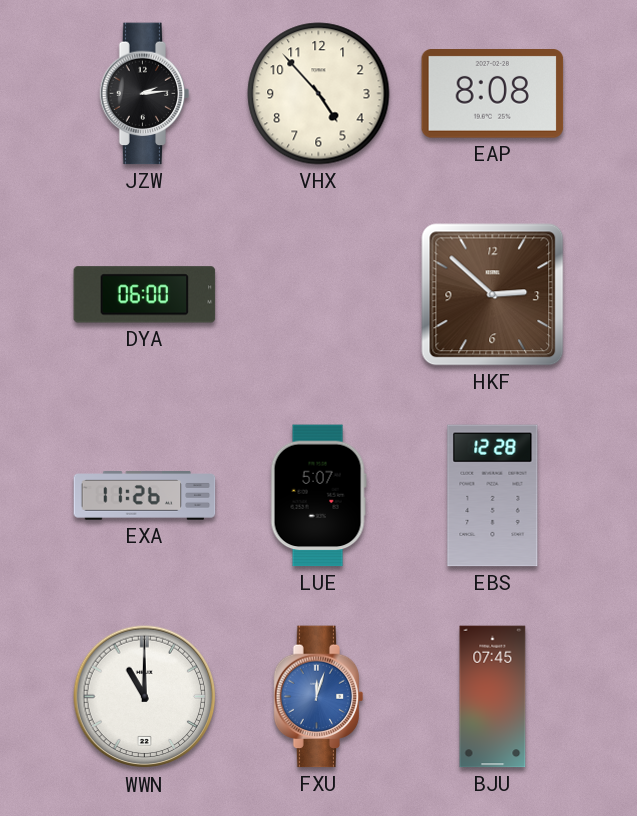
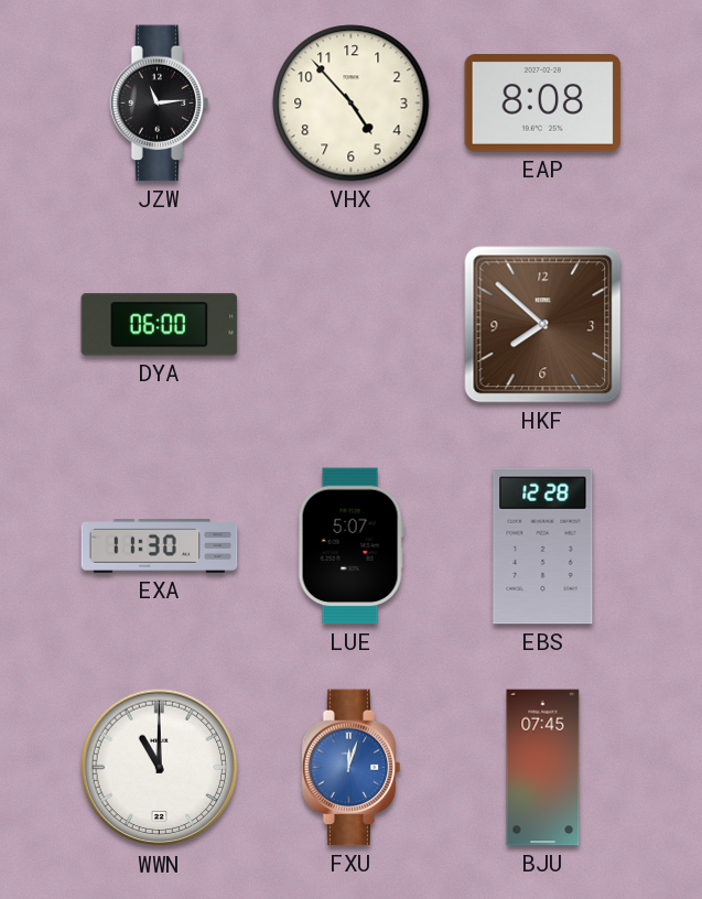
JZW: 2:14 -> 11:14
HKF: 2:52 -> 7:52
EXA: 11:26 -> 11:30
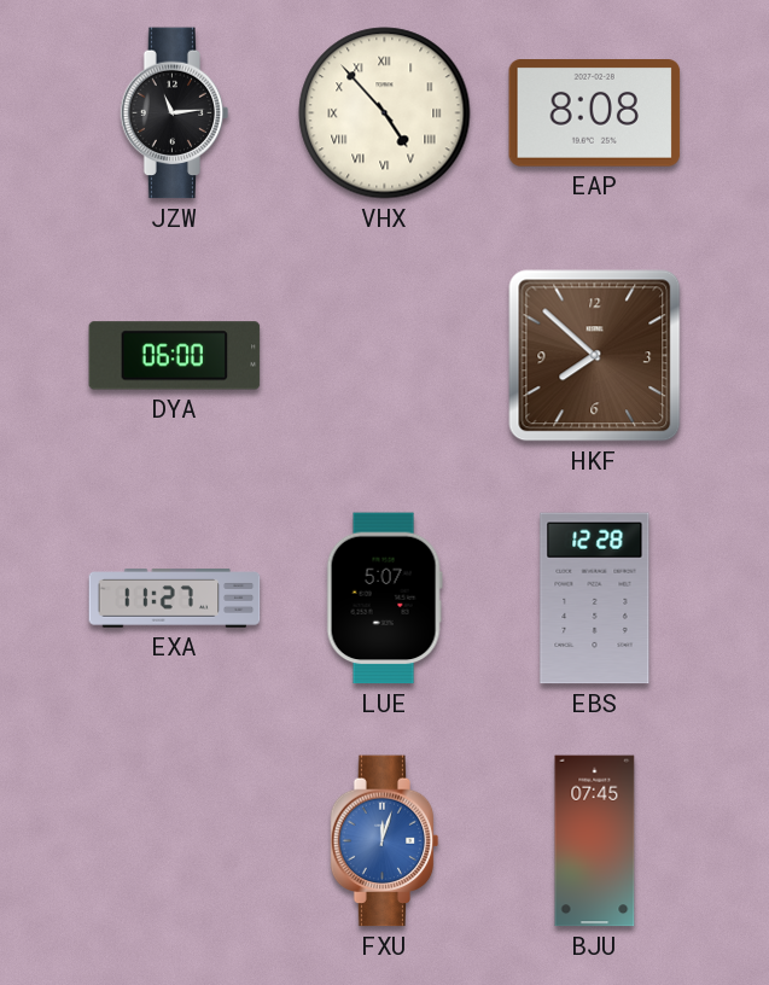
VHX numerals: Arabic -> Roman
EXA: 11:30 -> 11:27
WWN: 11:00 -> none
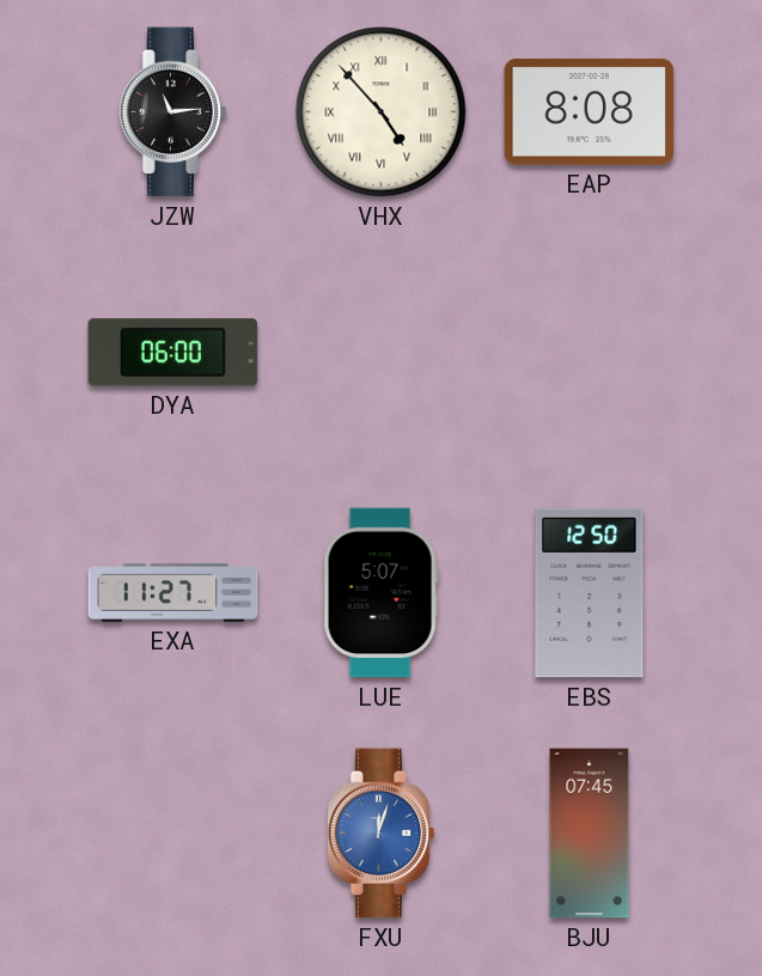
HKF: 7:52 -> none
EBS: 12:28 -> 12:50
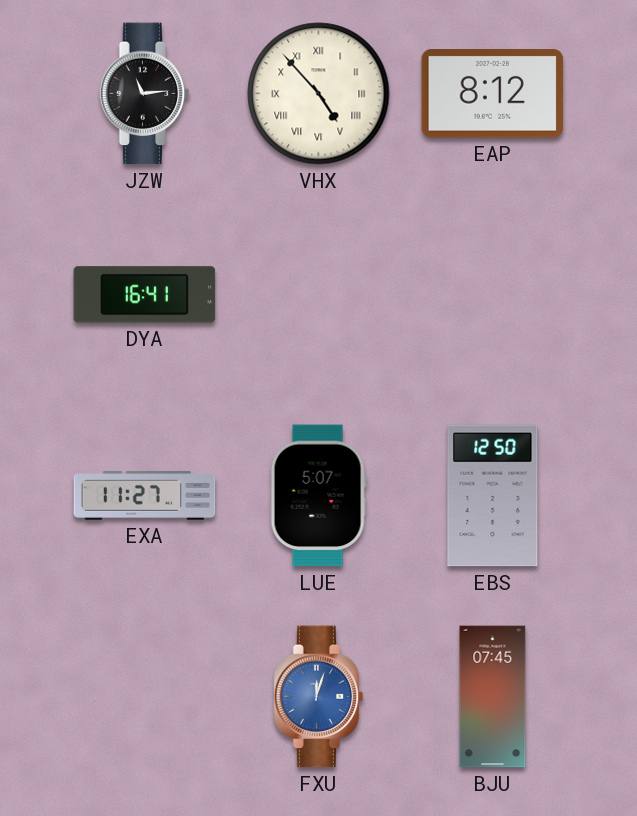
EAP: 8:08 -> 8:12
DYA: 06:00 -> 16:41
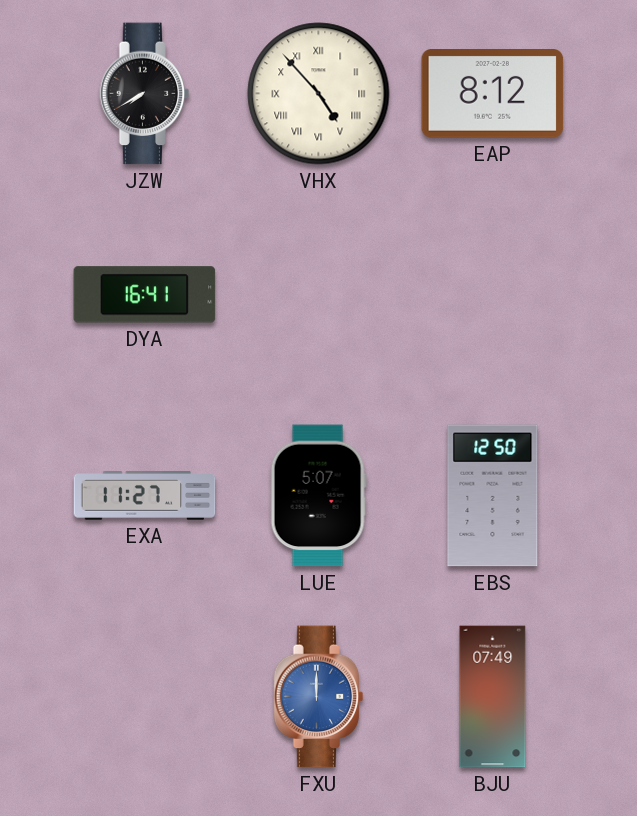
JZW: 11:14 -> 7:40
FXU: 12:03 -> 12:00
BJU: 07:45 -> 07:49
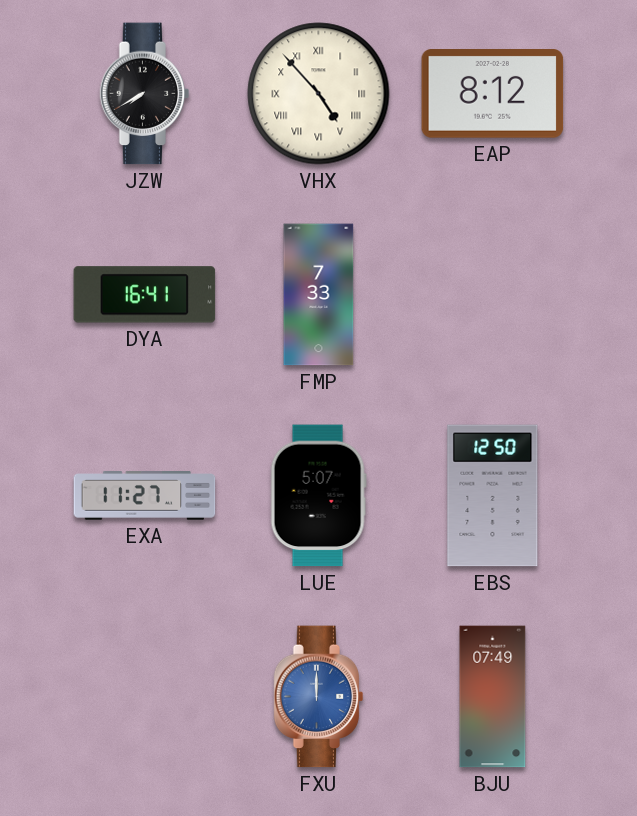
FMP: none -> 7:33
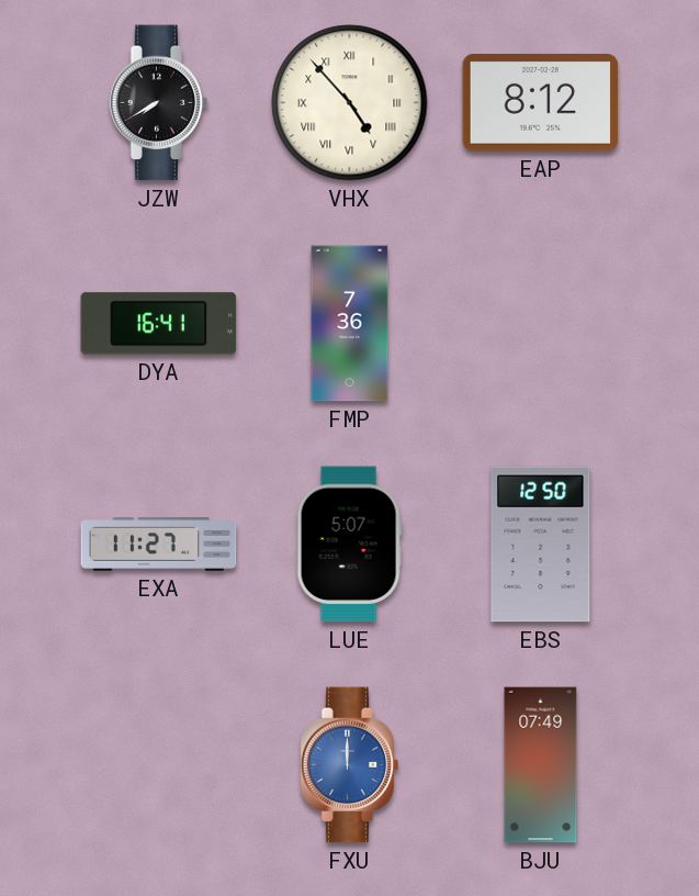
FMP: 7:33 -> 7:36
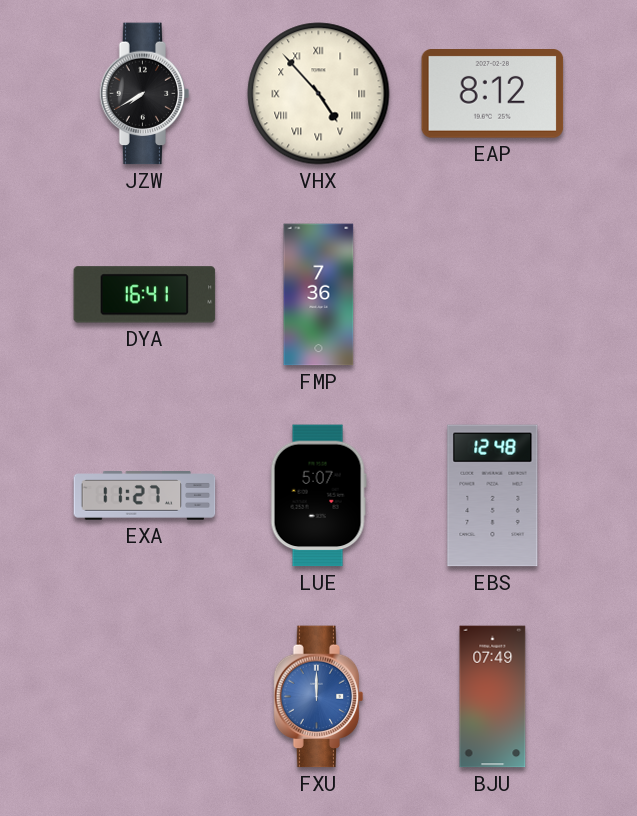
EBS: 12:50 -> 12:48
